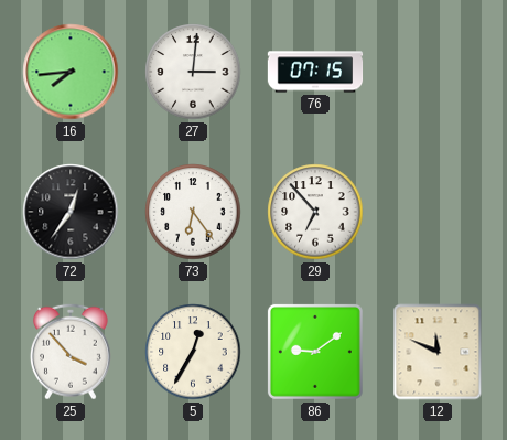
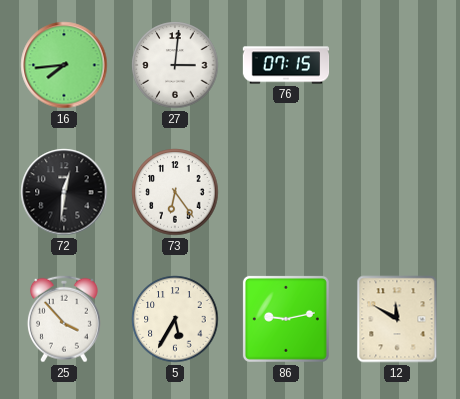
72: 12:36 -> 12:31
29: 6:53 -> none
5: 12:35 -> 5:35
86: 9:09 -> 9:13
12: 11:49 -> 11:50
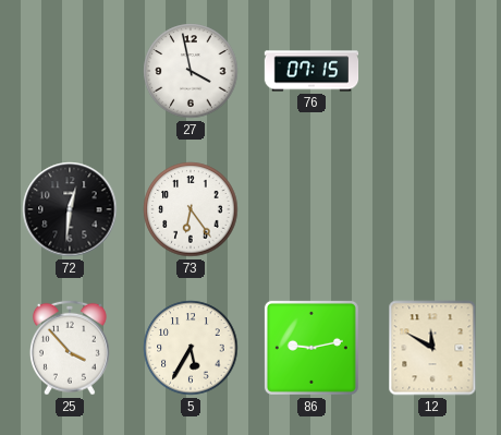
16: 7:44 -> none
27: 3:01 -> 3:58
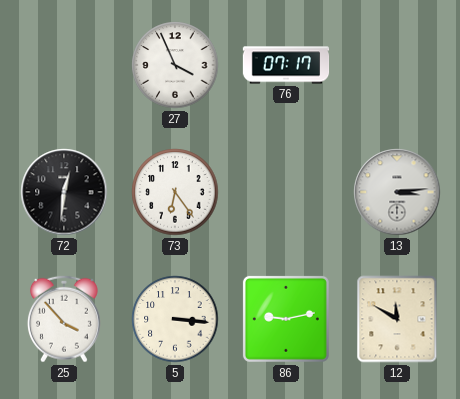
27: 3:58 -> 3:56
76: 07:15 -> 07:17
13: none -> 3:14
5: 5:35 -> 3:16
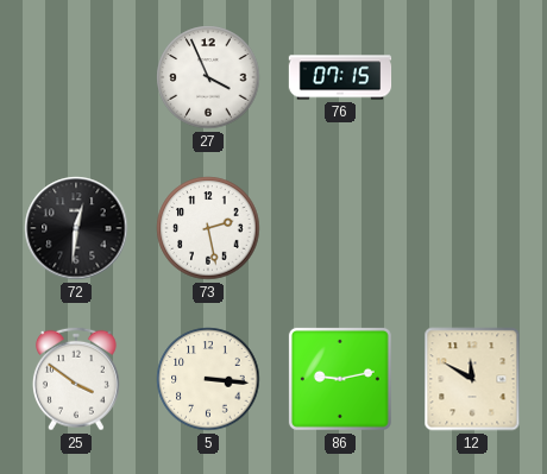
76: 07:17 -> 07:15
73: 6:24 -> 2:28
13: 3:14 -> none
25: 3:53 -> 3:51
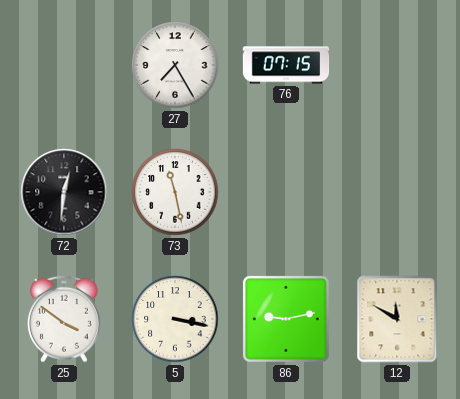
27: 3:56 -> 7:25
73: 2:28 -> 11:28
5: 3:16 -> 3:17
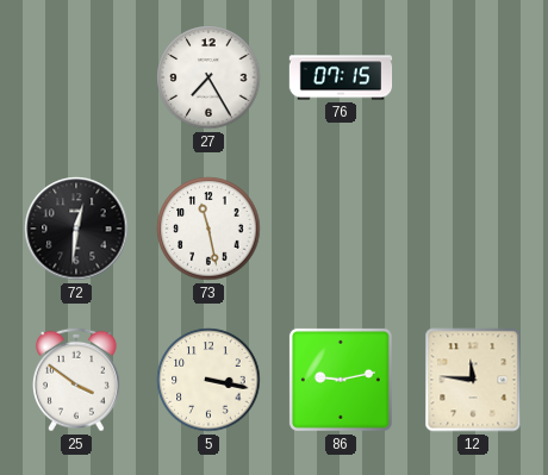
12: 11:50 -> 11:46
